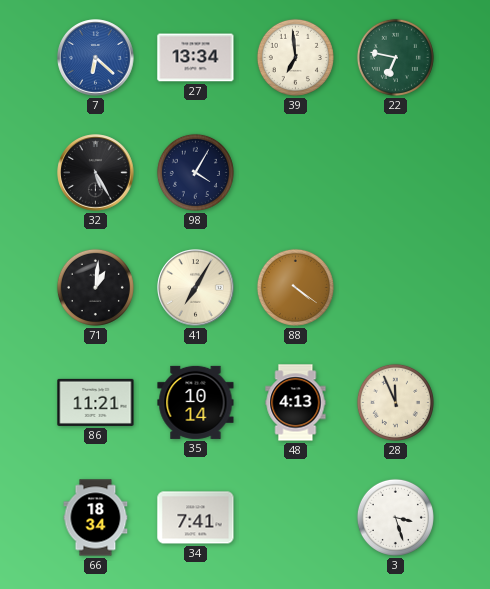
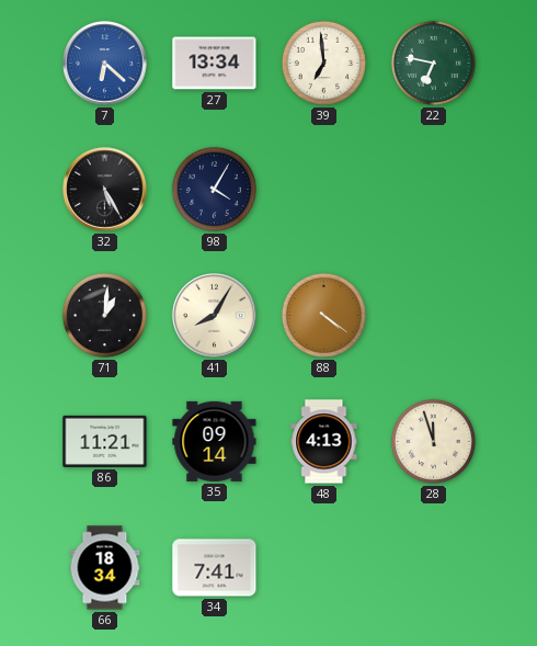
41: 7:05 -> 8:05
35: 10:14 -> 09:14
28: 11:56 -> 11:57
3: 3:27 -> none
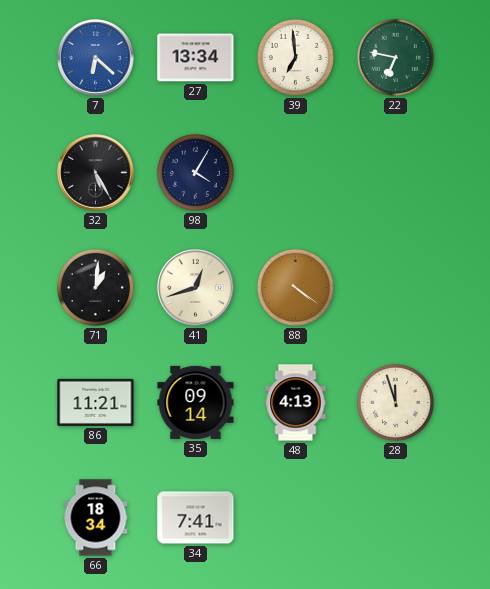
41: 8:05 -> 12:42
